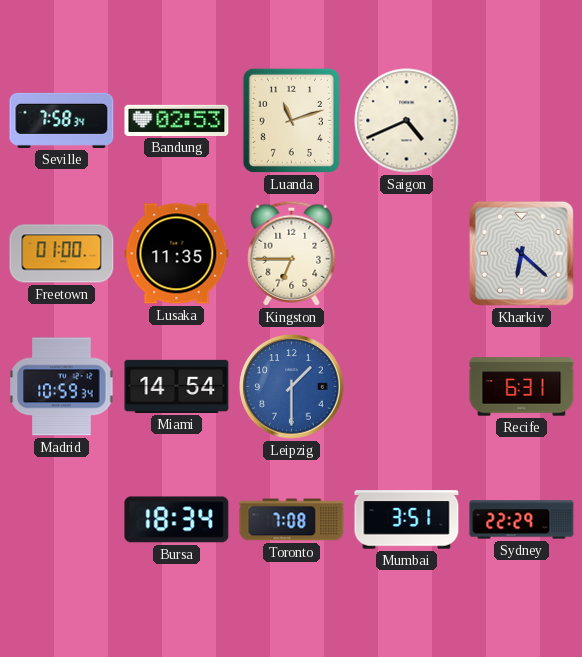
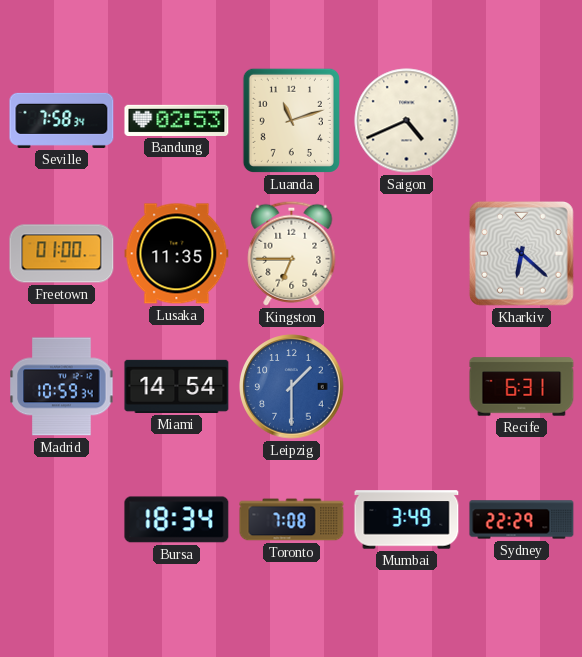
Mumbai: 3:51 -> 3:49
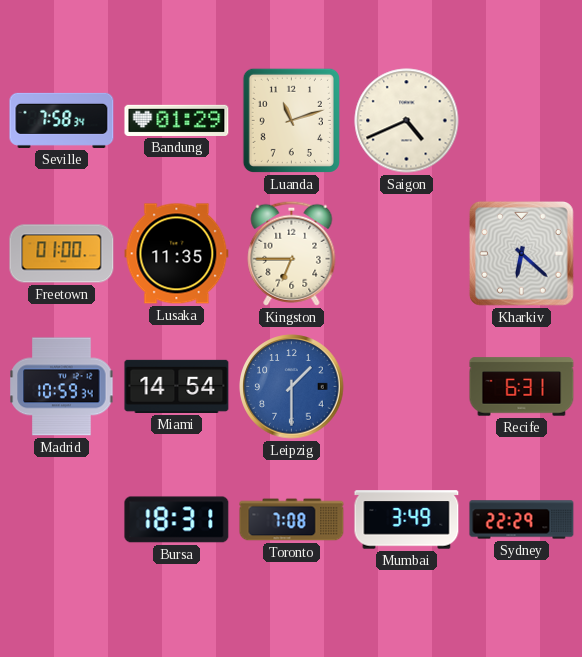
Bandung: 02:53 -> 01:29
Bursa: 18:34 -> 18:31
